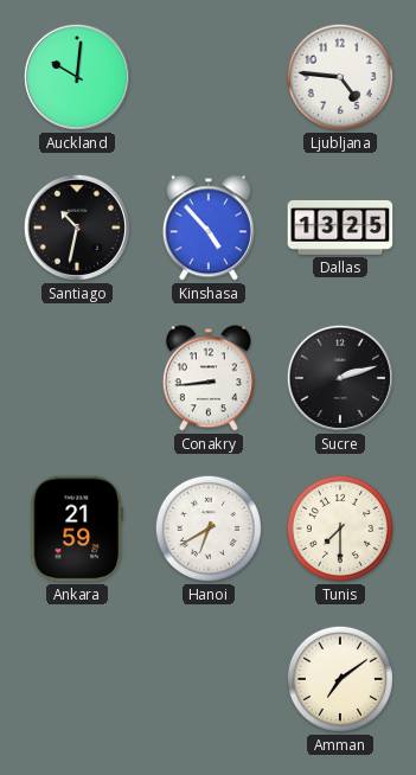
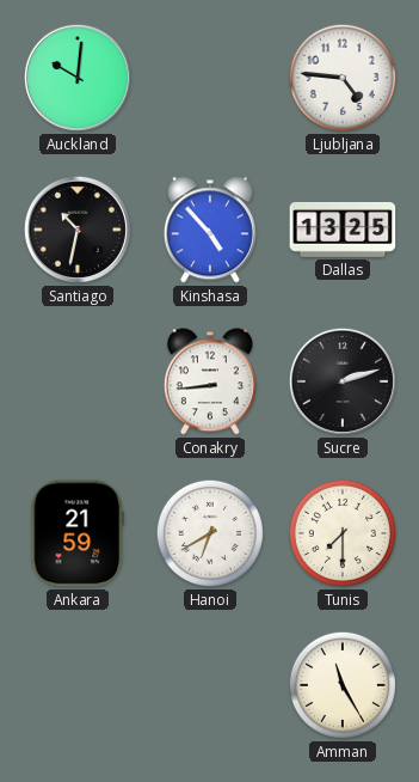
Amman: 7:09 -> 11:25
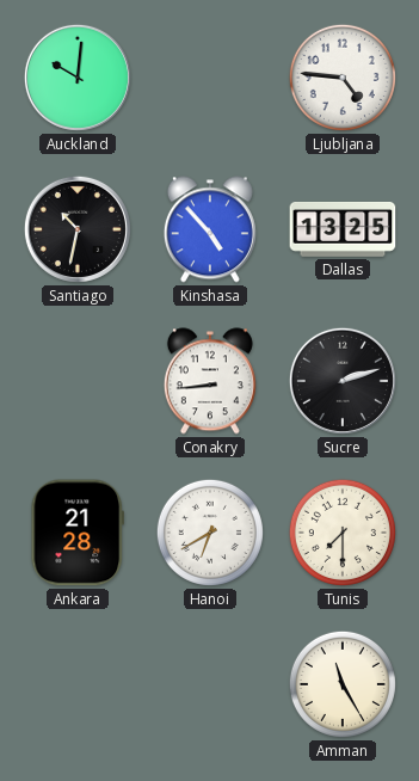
Ankara: 21:59 -> 21:28
